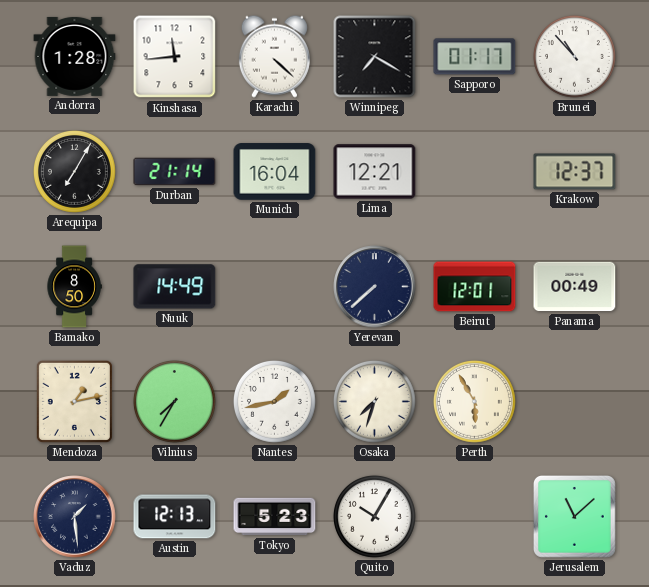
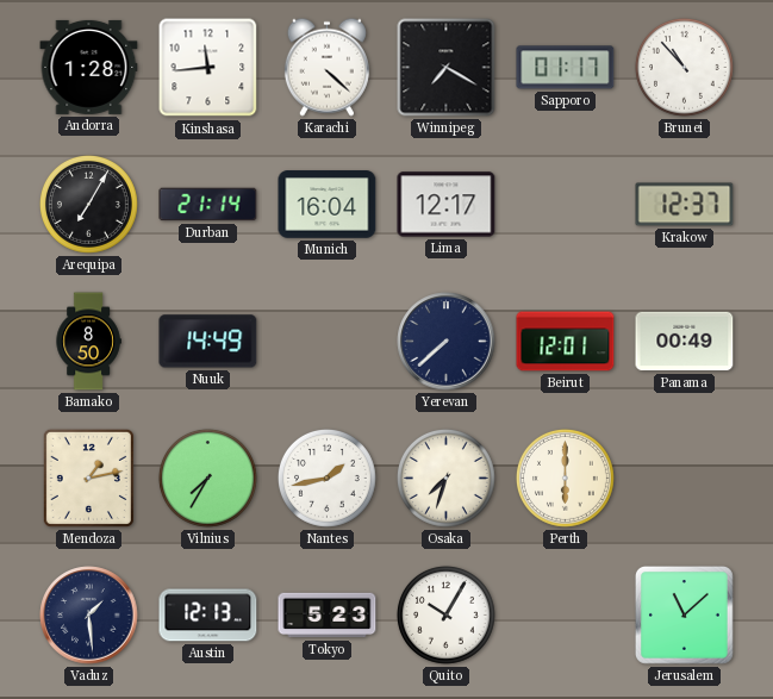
Lima: 12:21 -> 12:17
Perth: 5:55 -> 6:00
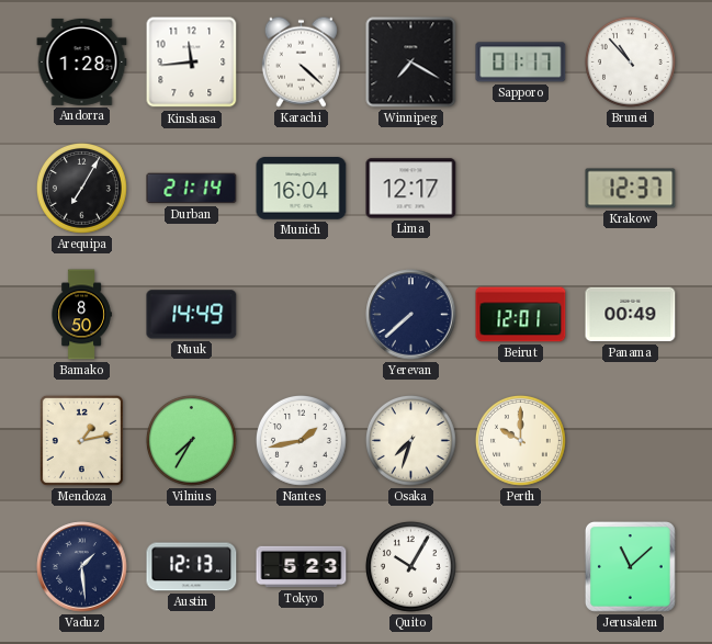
Perth: 6:00 -> 10:00
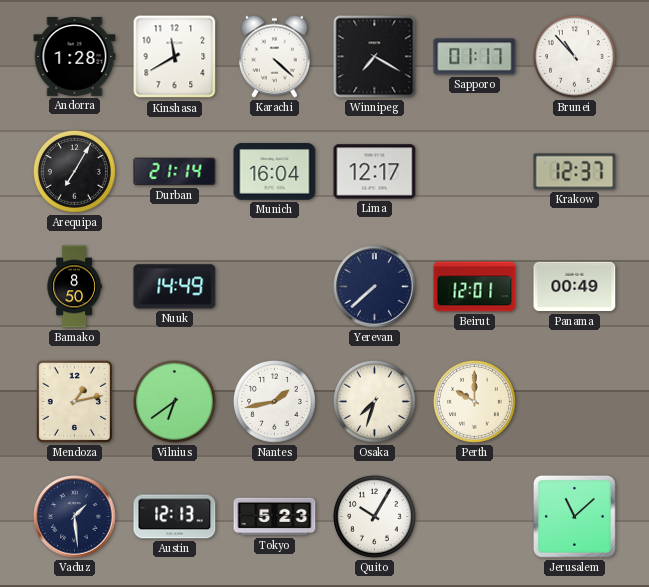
Kinshasa: 11:44 -> 11:40
Vilnius: 7:35 -> 6:39
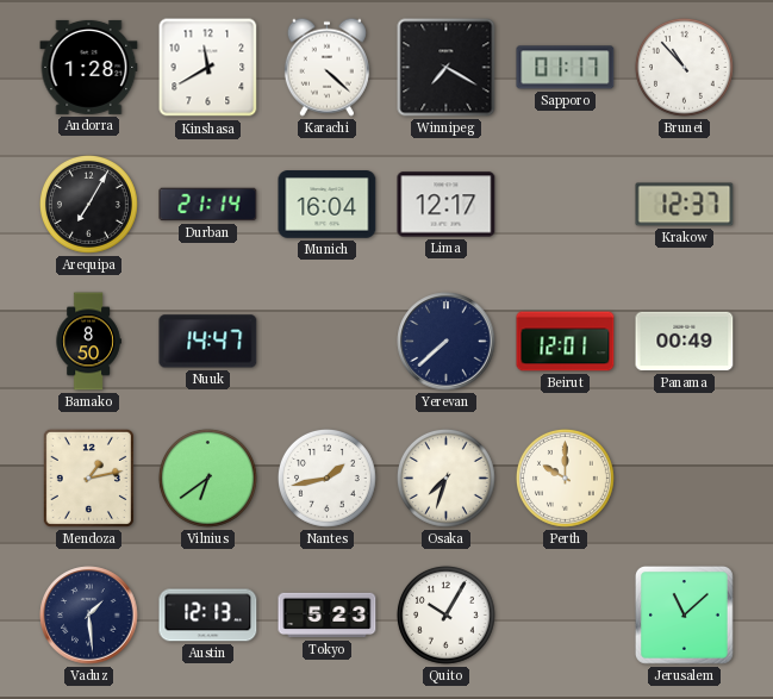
Nuuk: 14:49 -> 14:47
